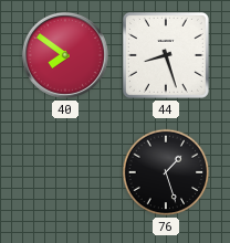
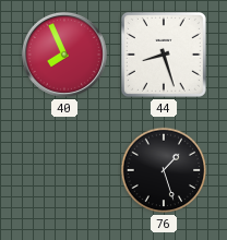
40: 7:51 -> 7:56
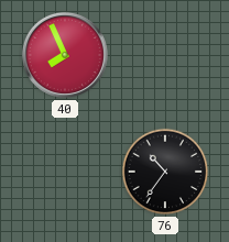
44: 8:27 -> none
76: 1:27 -> 10:36
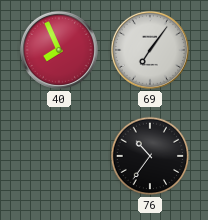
69: none -> 7:06
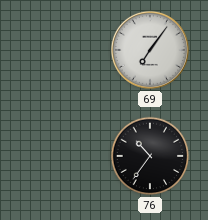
40: 7:56 -> none
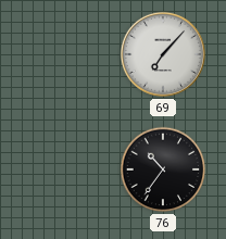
69: 7:06 -> 7:07
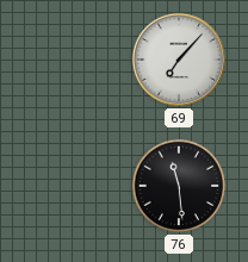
76: 10:36 -> 11:29
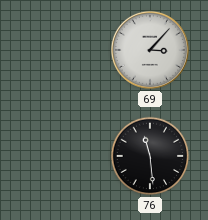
69: 7:07 -> 3:07
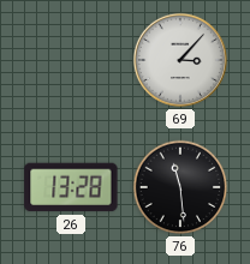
26: none -> 13:28
